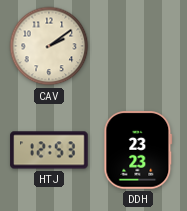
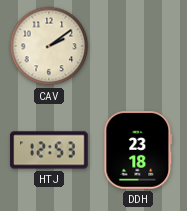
DDH: 23:23 -> 23:18
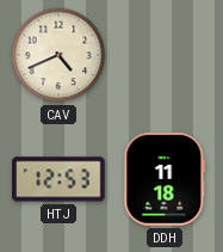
CAV: 2:09 -> 4:41
DDH: 23:18 -> 11:18
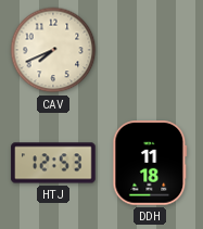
CAV: 4:41 -> 7:41
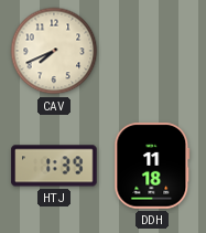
HTJ: 12:53 -> 1:39
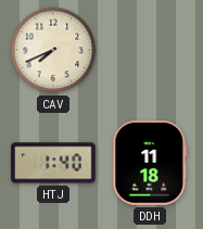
HTJ: 1:39 -> 1:40
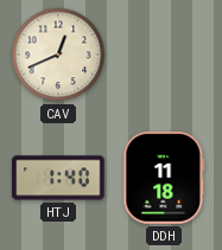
CAV: 7:41 -> 12:41
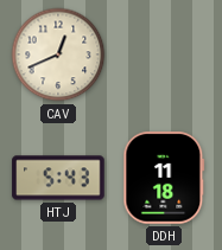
HTJ: 1:40 -> 5:43
